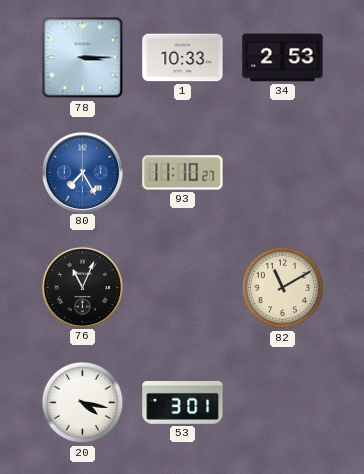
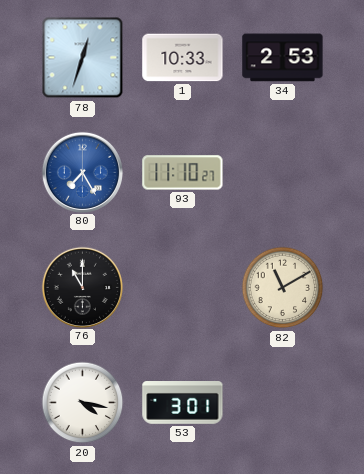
78: 3:15 -> 12:33
76: 11:04 -> 11:00
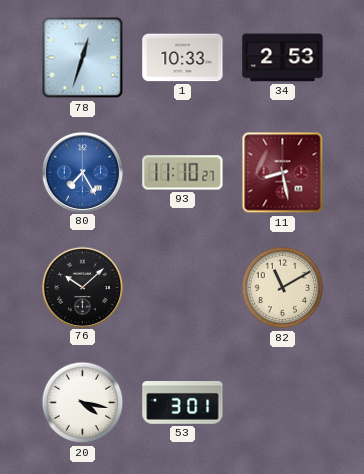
11: none -> 8:28
76: 11:00 -> 10:08
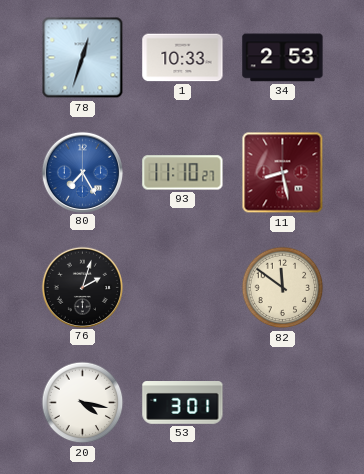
76: 10:08 -> 2:03
82: 11:10 -> 11:51
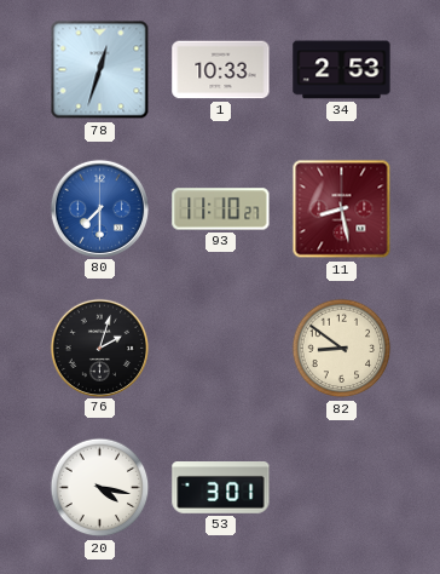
80: 7:25 -> 7:30
82: 11:51 -> 8:51
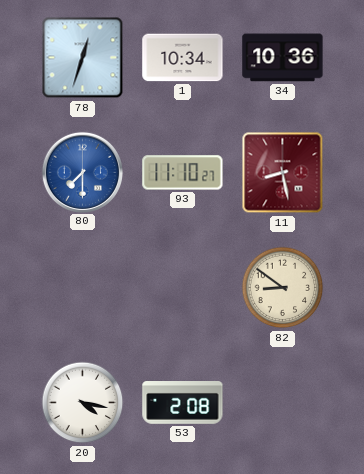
1: 10:33 -> 10:34
34: 2:53 -> 10:36
76: 2:03 -> none
53: 3:01 -> 2:08
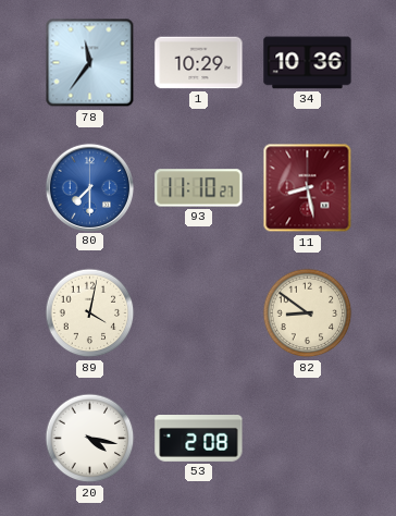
78: 12:33 -> 11:36
1: 10:34 -> 10:29
89: none -> 4:02
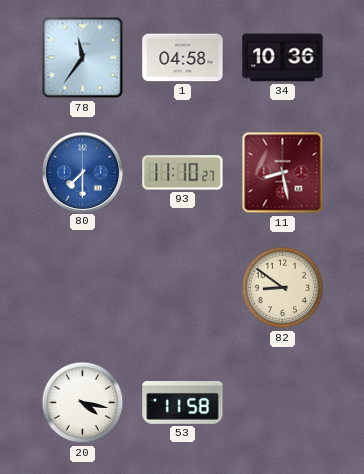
1: 10:29 -> 04:58
89: 4:02 -> none
53: 2:08 -> 11:58
